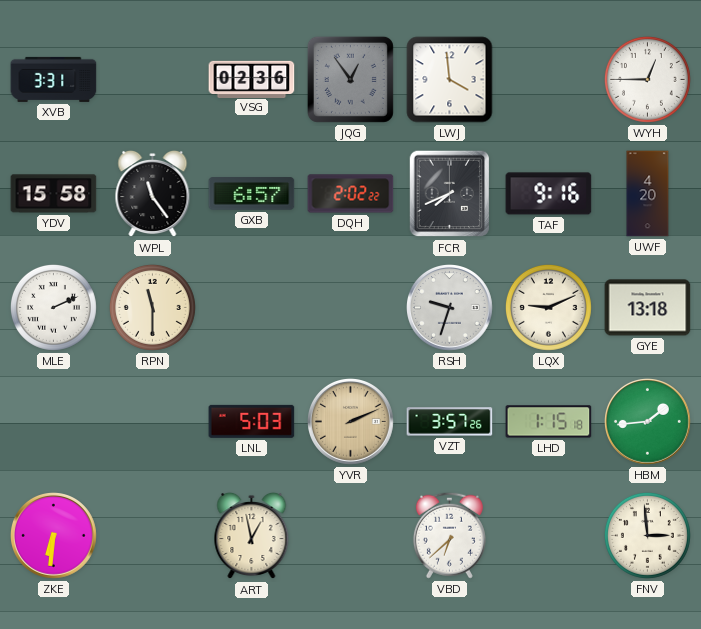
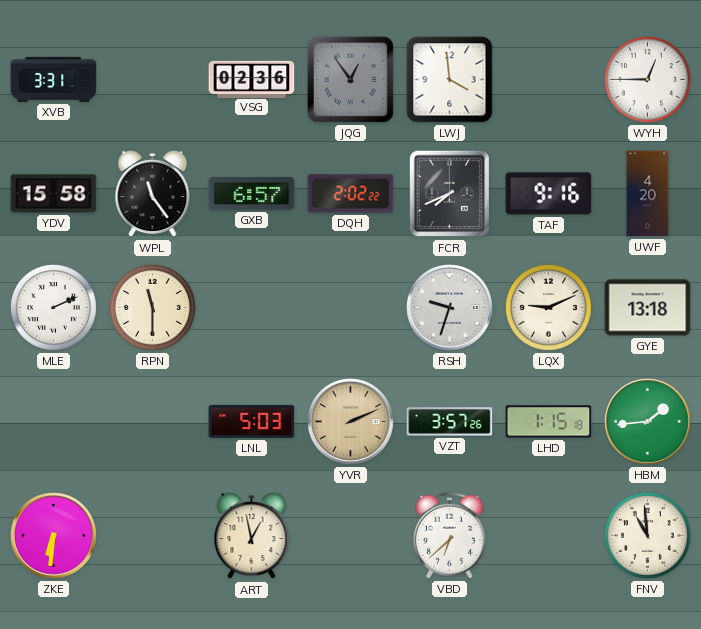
FNV: 2:59 -> 10:59
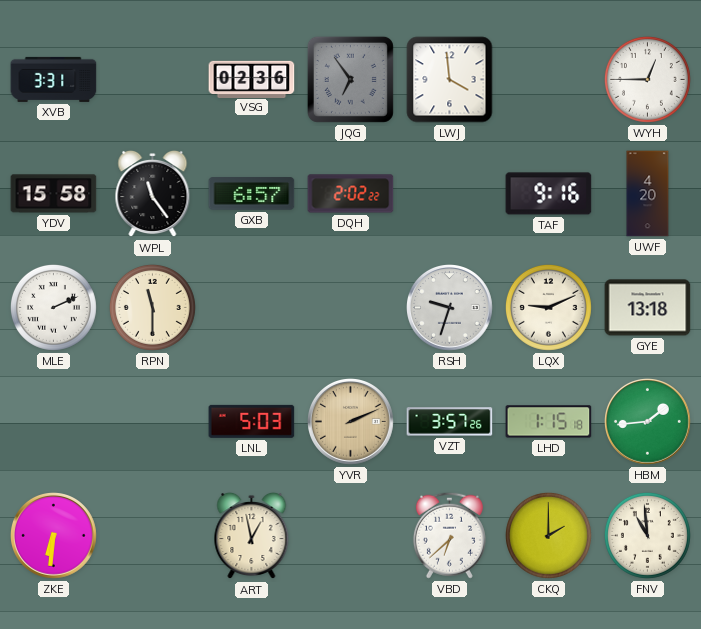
JQG: 12:54 -> 6:54
FCR: 7:41 -> none
CKQ: none -> 2:00
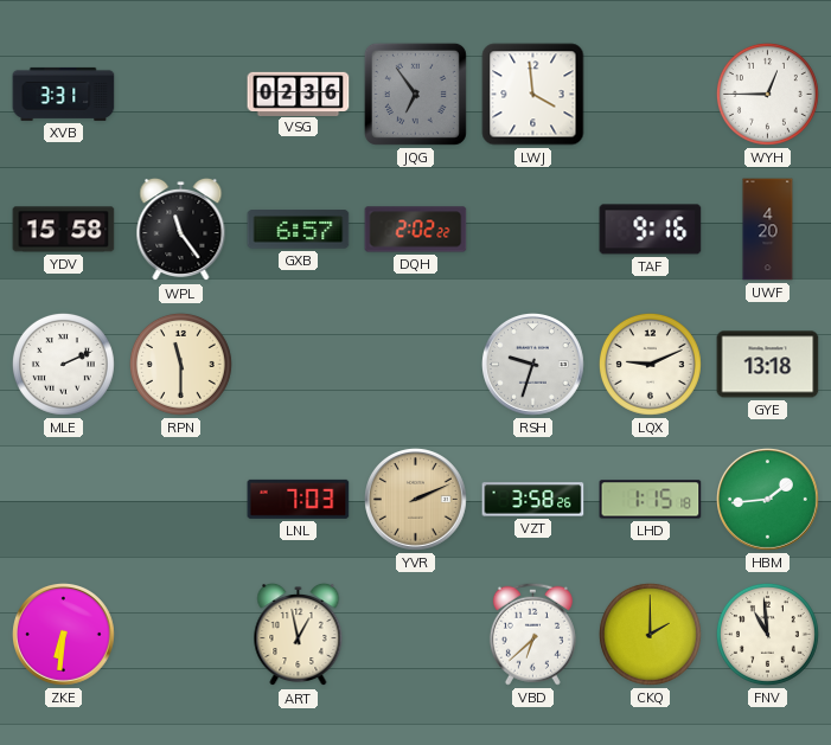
LNL: 5:03 -> 7:03
VZT: 3:57 -> 3:58
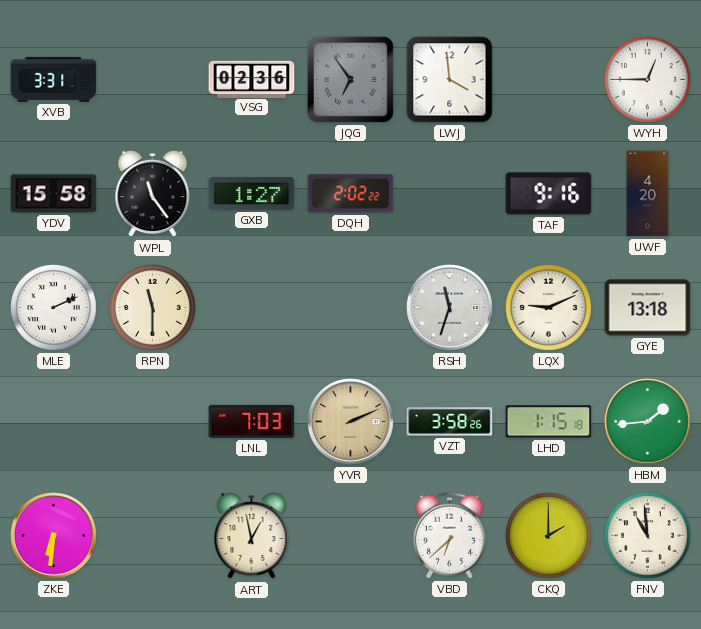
GXB: 6:57 -> 1:27
RSH: 9:33 -> 11:33
